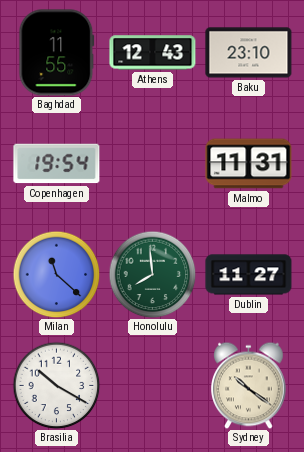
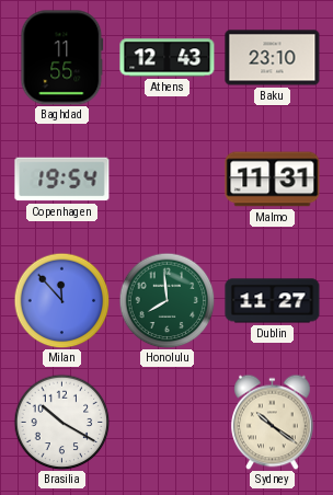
Milan: 11:22 -> 11:53
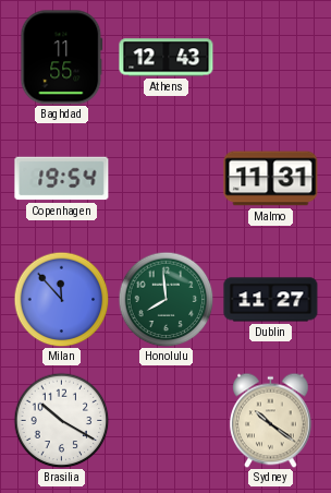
Baku: 23:10 -> none
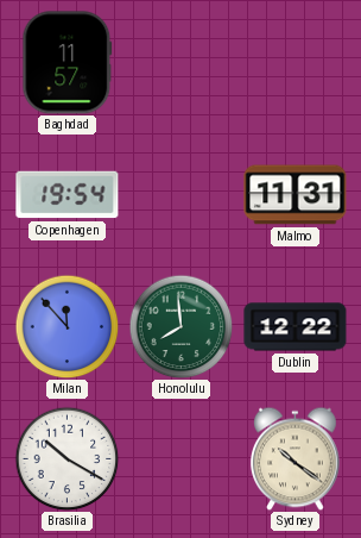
Baghdad: 11:55 -> 11:57
Athens: 12:43 -> none
Dublin: 11:27 -> 12:22
